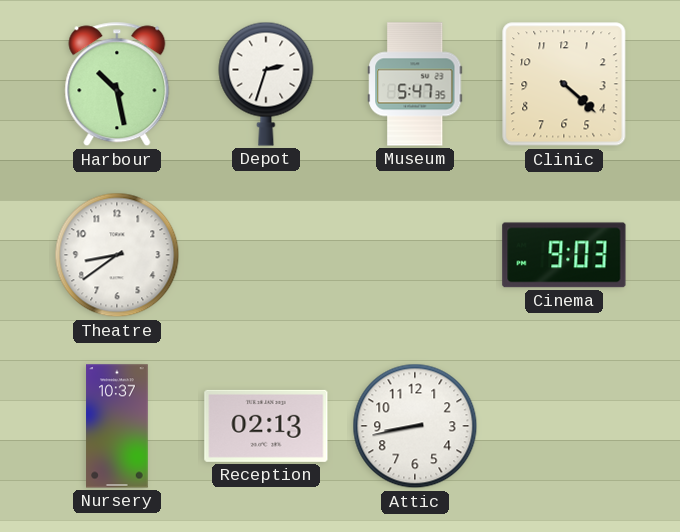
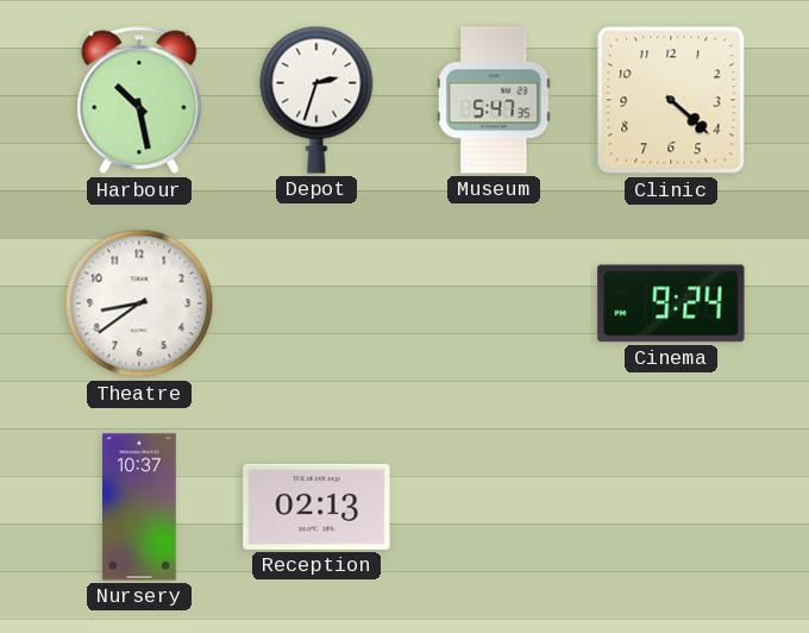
Cinema: 9:03 -> 9:24
Attic: 8:43 -> none
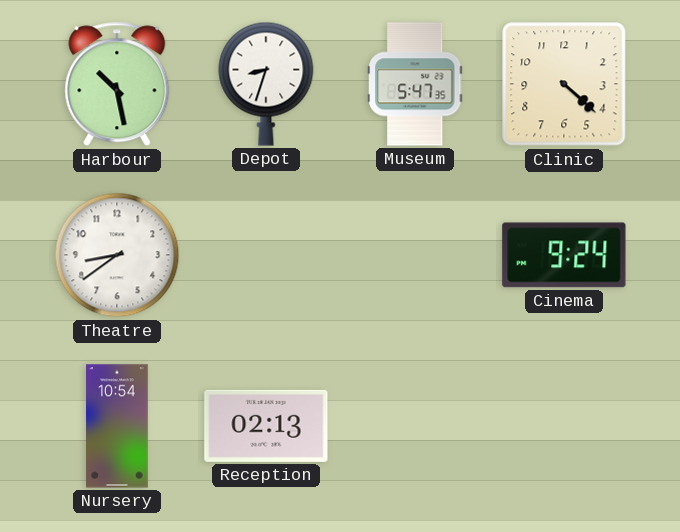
Depot: 2:33 -> 8:33
Nursery: 10:37 -> 10:54
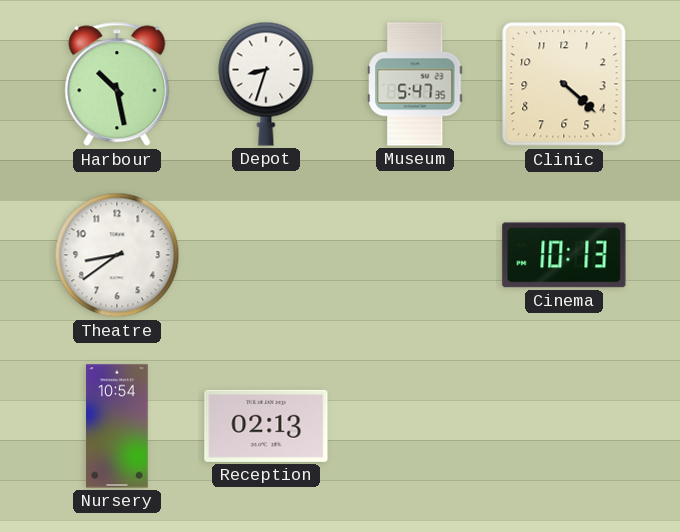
Cinema: 9:24 -> 10:13
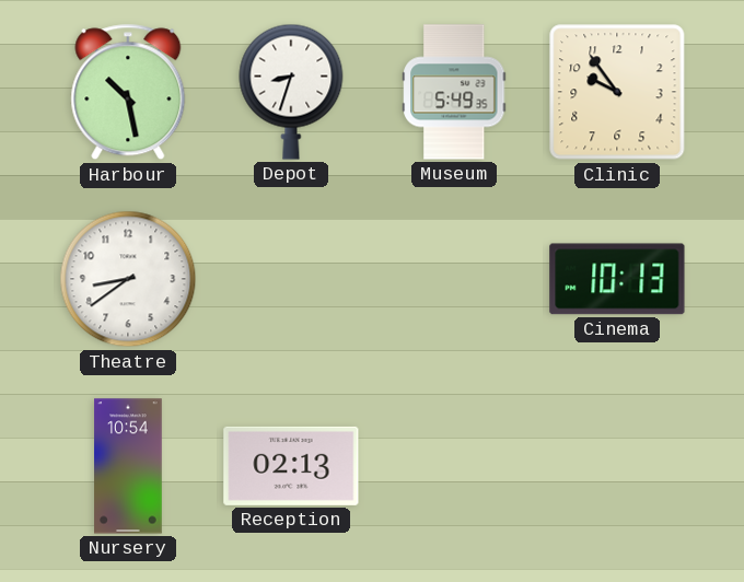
Museum: 5:47 -> 5:49
Clinic: 4:22 -> 9:54
